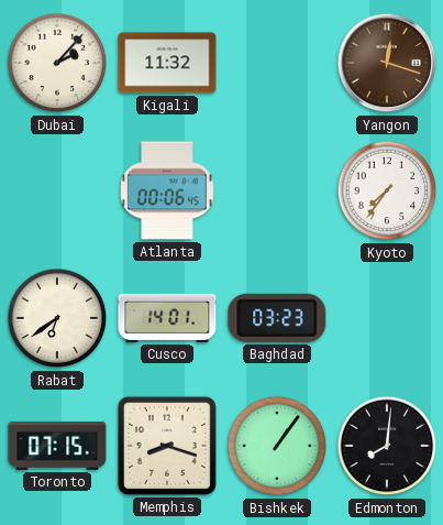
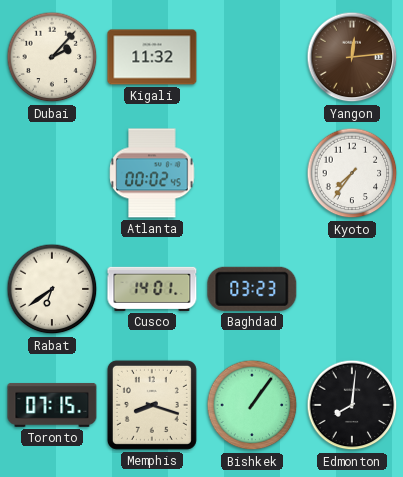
Yangon: 12:18 -> 12:14
Atlanta: 00:06 -> 00:02
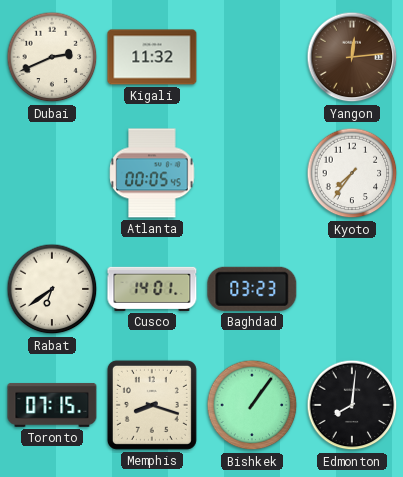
Dubai: 2:07 -> 2:41
Atlanta: 00:02 -> 00:05
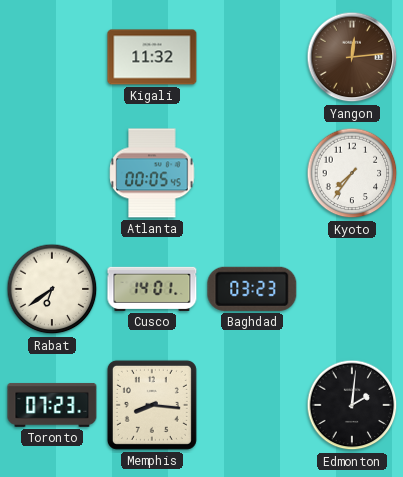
Dubai: 2:41 -> none
Toronto: 07:15 -> 07:23
Memphis: 8:18 -> 8:16
Bishkek: 1:06 -> none
Edmonton: 8:01 -> 2:01
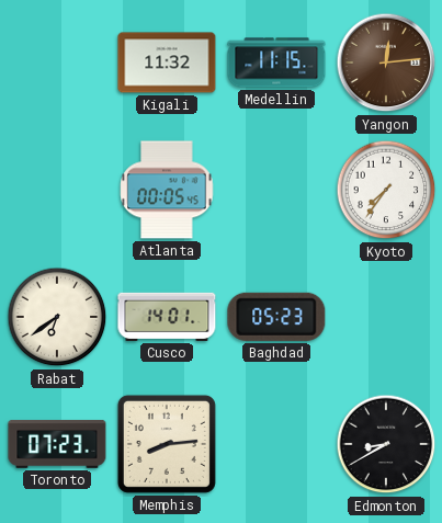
Medellin: none -> 11:15
Baghdad: 03:23 -> 05:23
Memphis: 8:16 -> 8:14
Edmonton: 2:01 -> 8:40
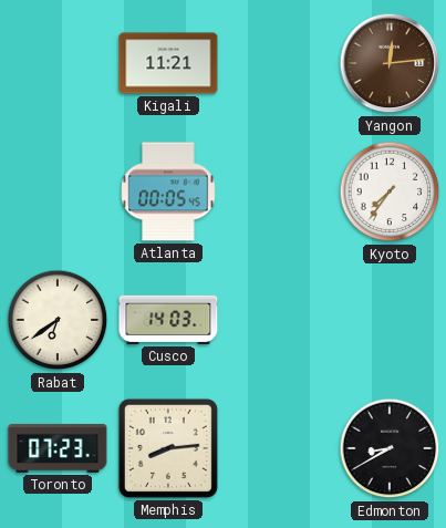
Kigali: 11:32 -> 11:21
Medellin: 11:15 -> none
Cusco: 14:01 -> 14:03
Baghdad: 05:23 -> none
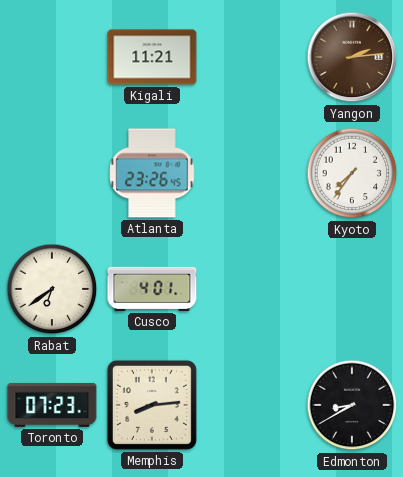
Yangon: 12:14 -> 2:14
Atlanta: 00:05 -> 23:26
Cusco: 14:03 -> 4:01
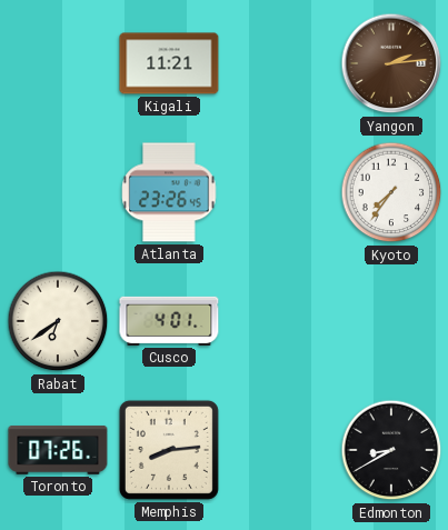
Toronto: 07:23 -> 07:26
